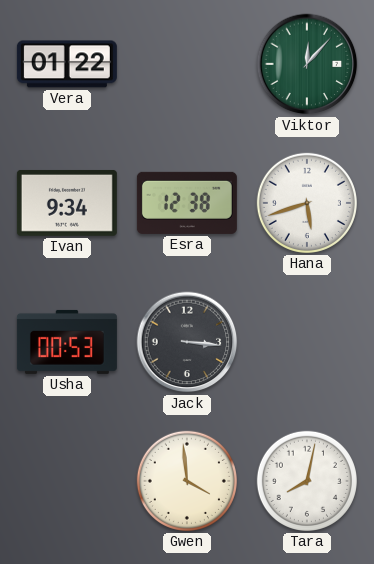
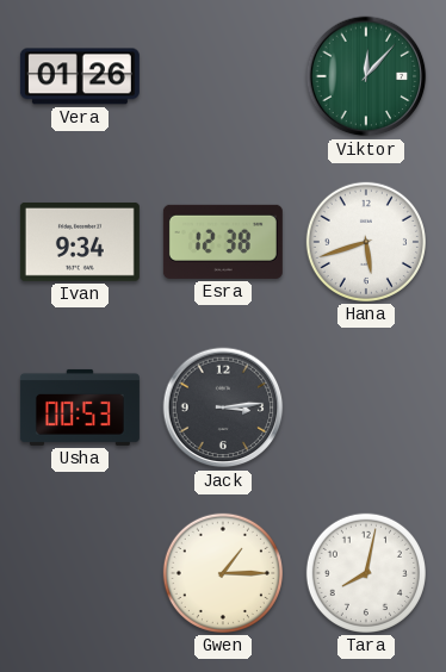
Vera: 01:22 -> 01:26
Jack: 3:16 -> 3:14
Gwen: 3:59 -> 1:15
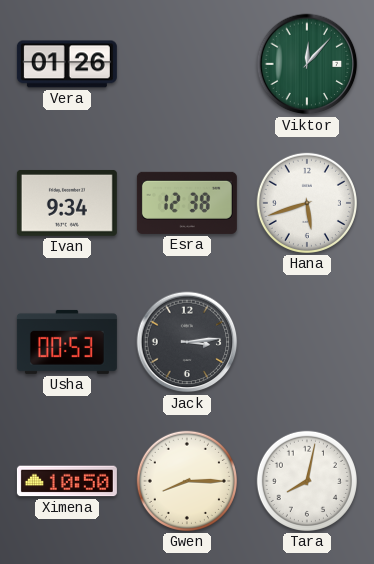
Ximena: none -> 10:50
Gwen: 1:15 -> 8:15
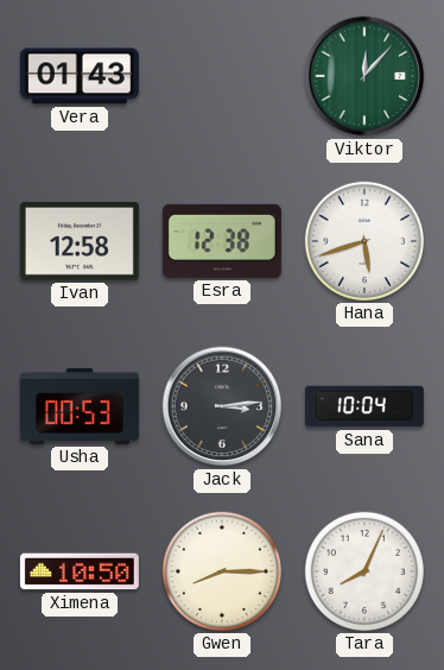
Vera: 01:26 -> 01:43
Ivan: 9:34 -> 12:58
Sana: none -> 10:04
Tara: 8:02 -> 8:04
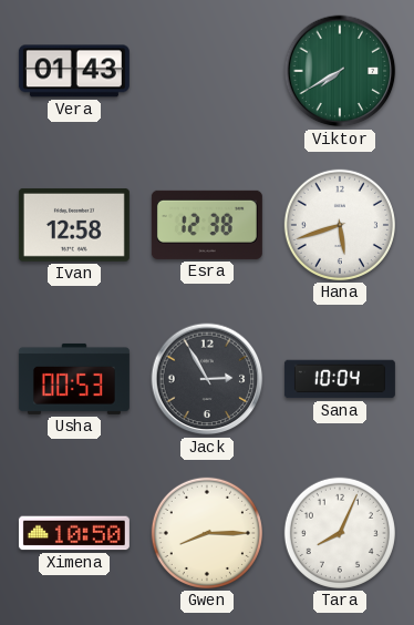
Viktor: 12:07 -> 7:40
Jack: 3:14 -> 2:55
